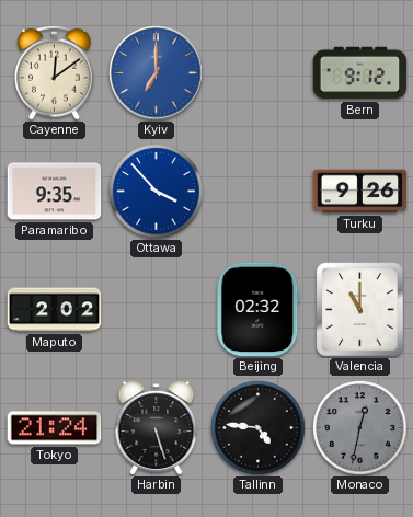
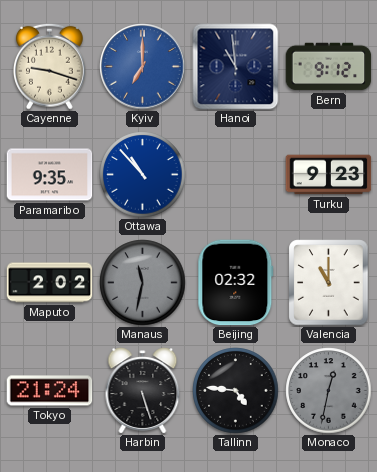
Cayenne: 12:09 -> 9:18
Hanoi: none -> 10:59
Ottawa: 3:53 -> 10:53
Turku: 9:26 -> 9:23
Manaus: none -> 11:32
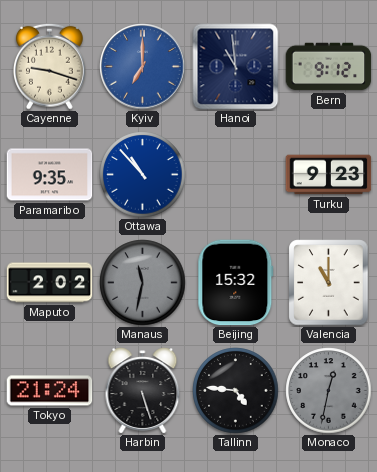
Beijing: 02:32 -> 15:32
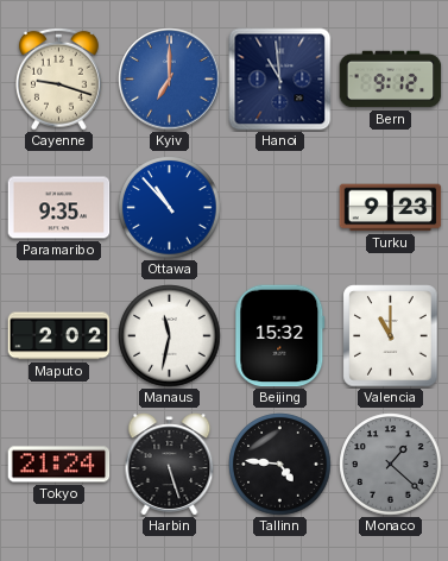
Manaus dial: grey -> white
Monaco: 12:32 -> 1:22
